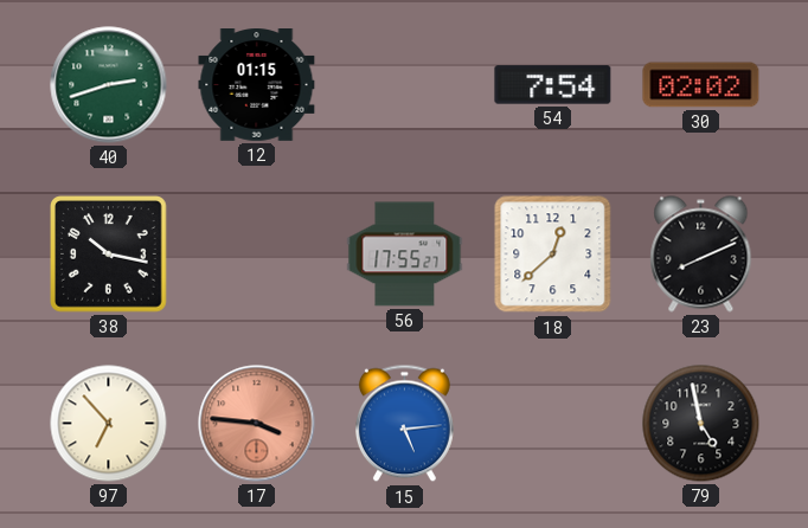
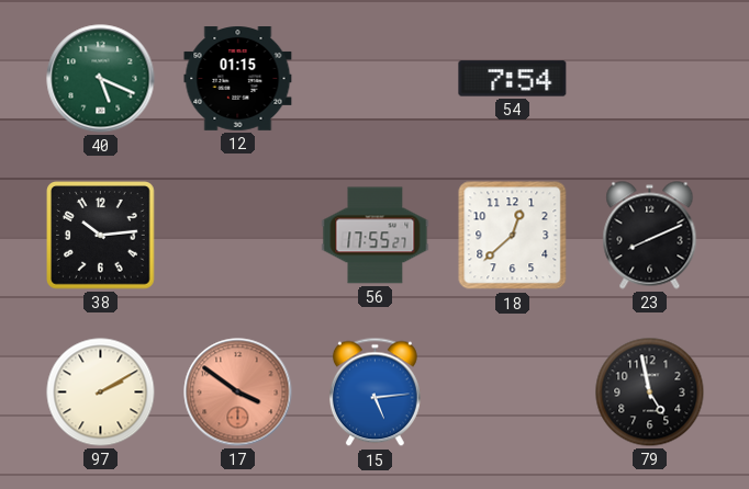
40: 2:42 -> 5:19
30: 02:02 -> none
38: 10:17 -> 10:14
97: 6:53 -> 2:10
17: 3:46 -> 3:51
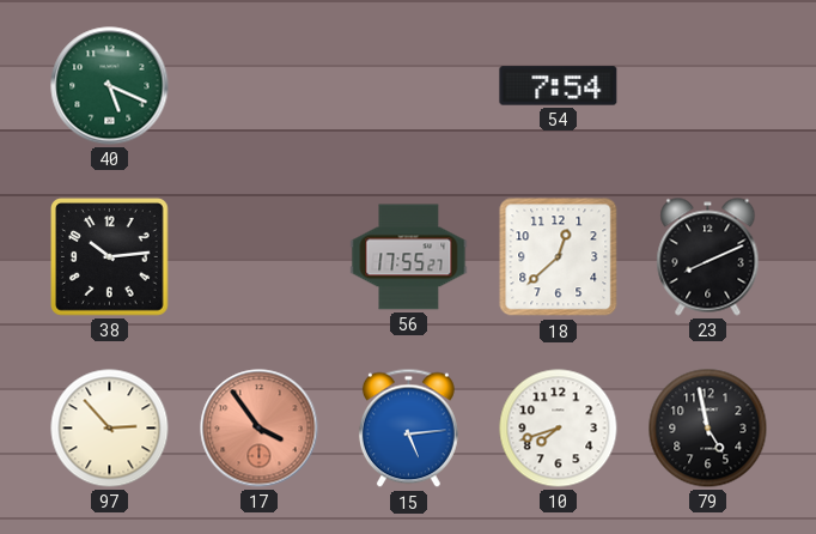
12: 01:15 -> none
97: 2:10 -> 2:53
17: 3:51 -> 3:54
10: none -> 7:42
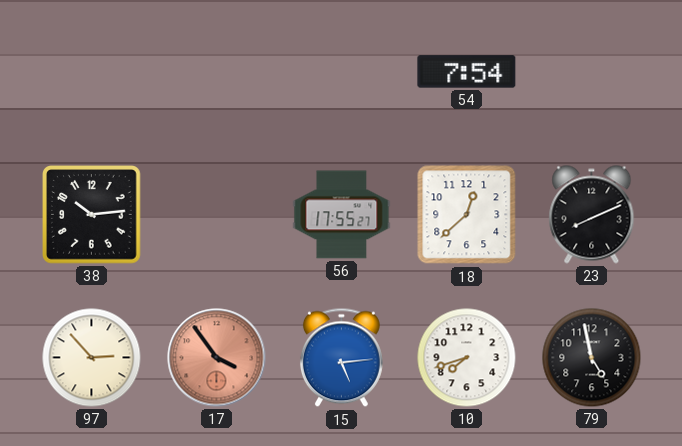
40: 5:19 -> none
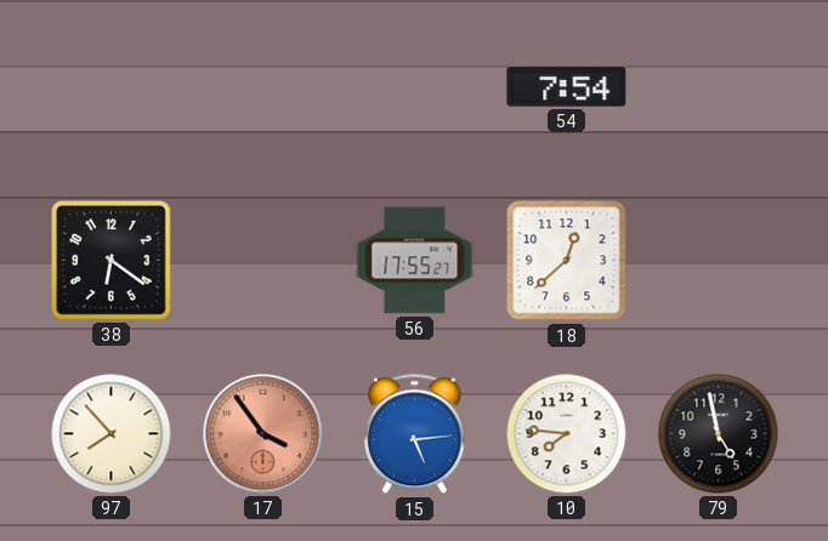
38: 10:14 -> 6:21
23: 8:11 -> none
97: 2:53 -> 7:53
10: 7:42 -> 7:46
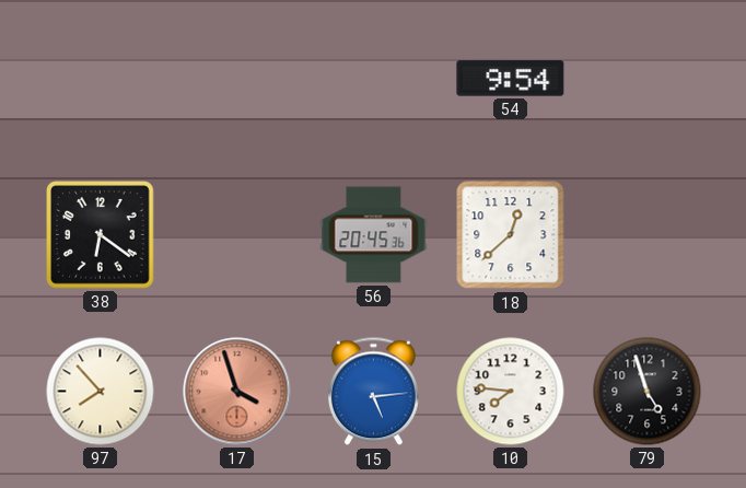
54: 7:54 -> 9:54
56: 17:55 -> 20:45
17: 3:54 -> 3:57
79: 4:58 -> 4:57
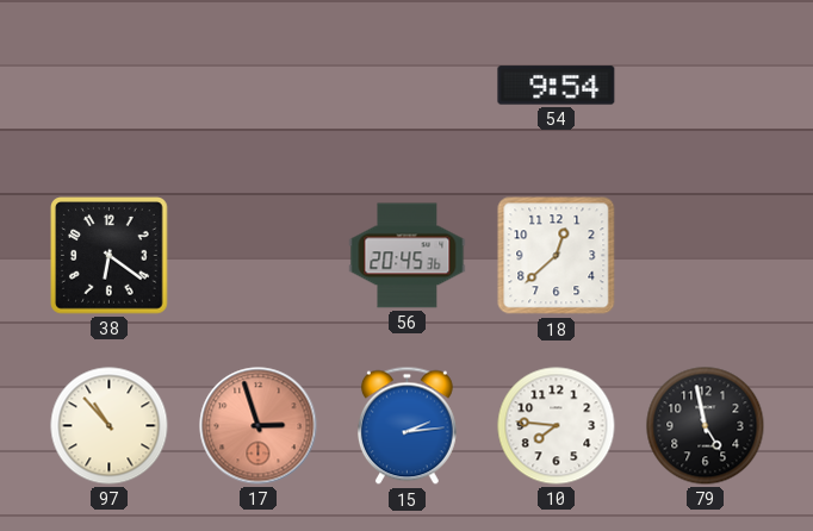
97: 7:53 -> 10:53
17: 3:57 -> 2:57
15: 5:14 -> 2:14
79: 4:57 -> 4:58
